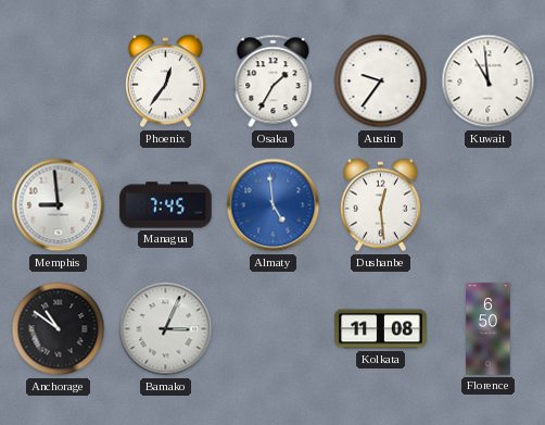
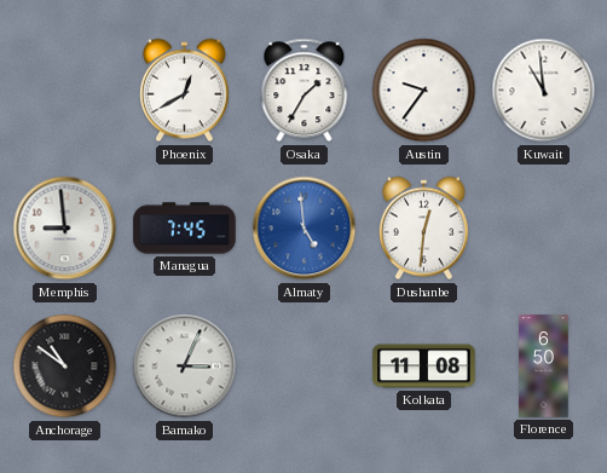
Phoenix: 12:36 -> 12:40
Dushanbe: 12:29 -> 12:31
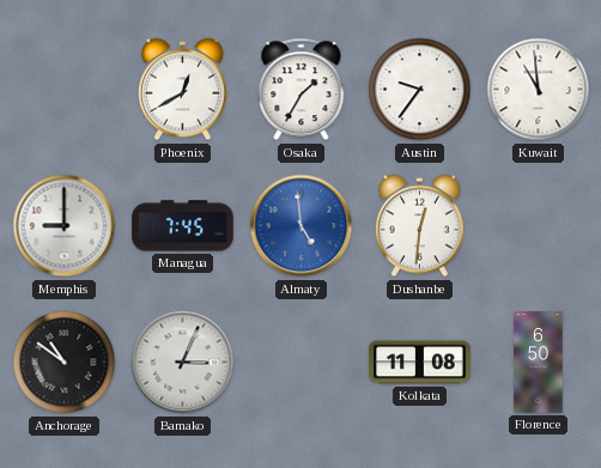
Memphis: 8:59 -> 9:00
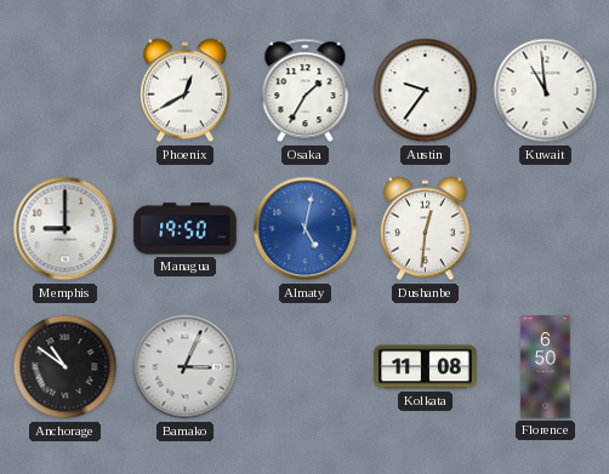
Managua: 7:45 -> 19:50
Almaty: 4:59 -> 5:02
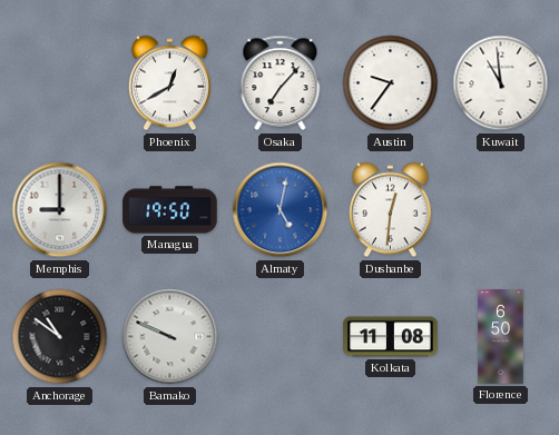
Osaka: 1:35 -> 7:07
Bamako: 3:04 -> 9:49
